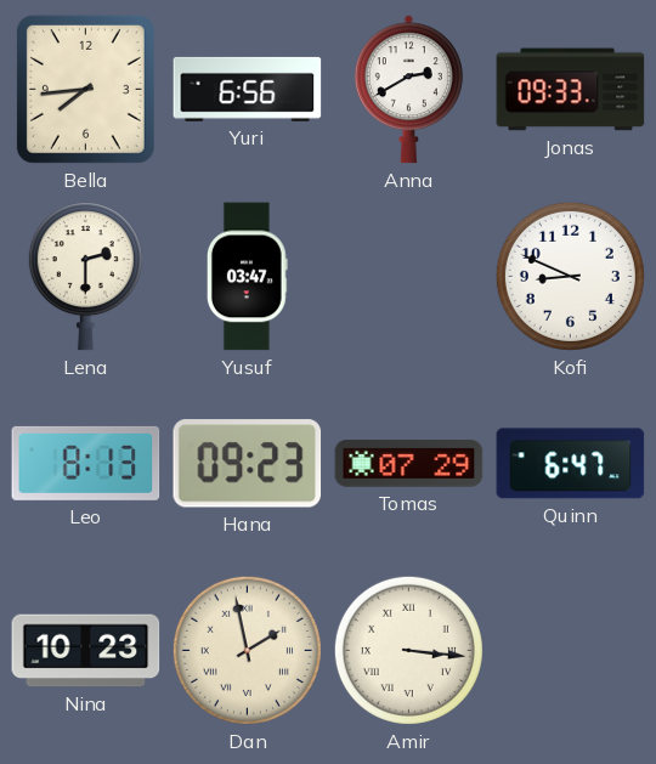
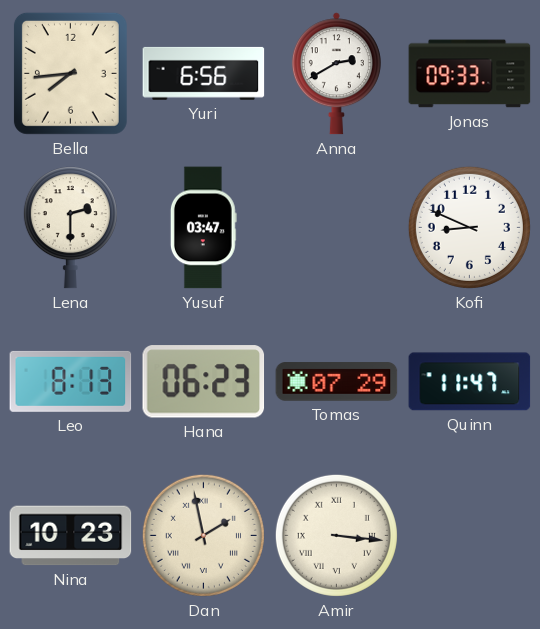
Hana: 09:23 -> 06:23
Quinn: 6:47 -> 11:47
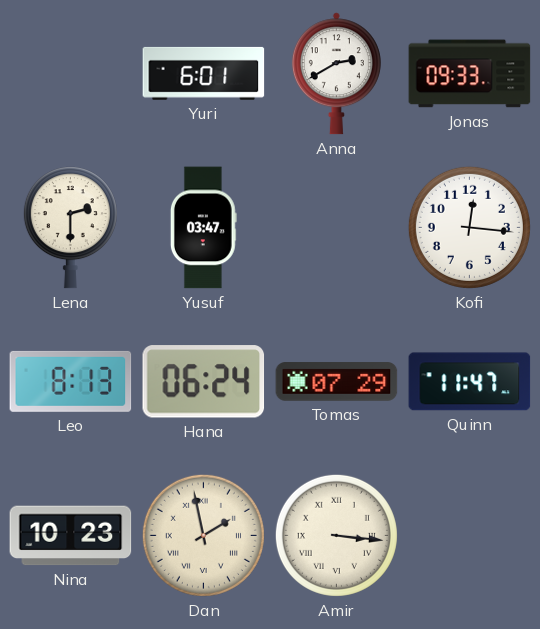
Bella: 7:44 -> none
Yuri: 6:56 -> 6:01
Kofi: 8:49 -> 12:16
Hana: 06:23 -> 06:24
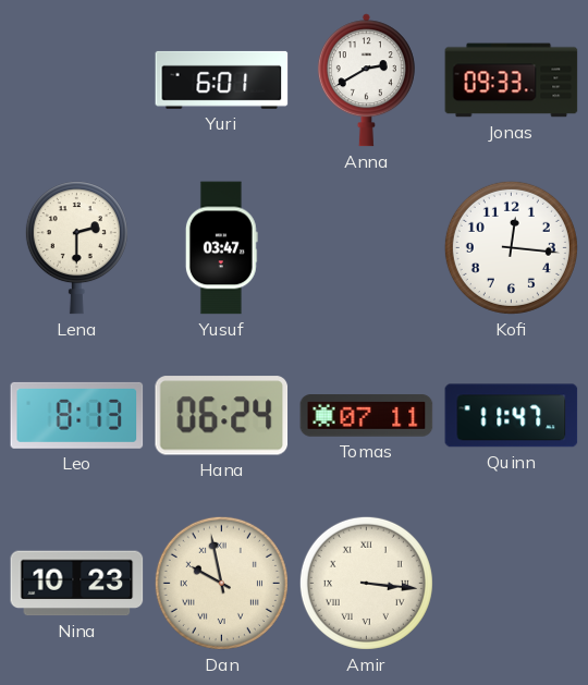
Tomas: 07:29 -> 07:11
Dan: 1:58 -> 9:58
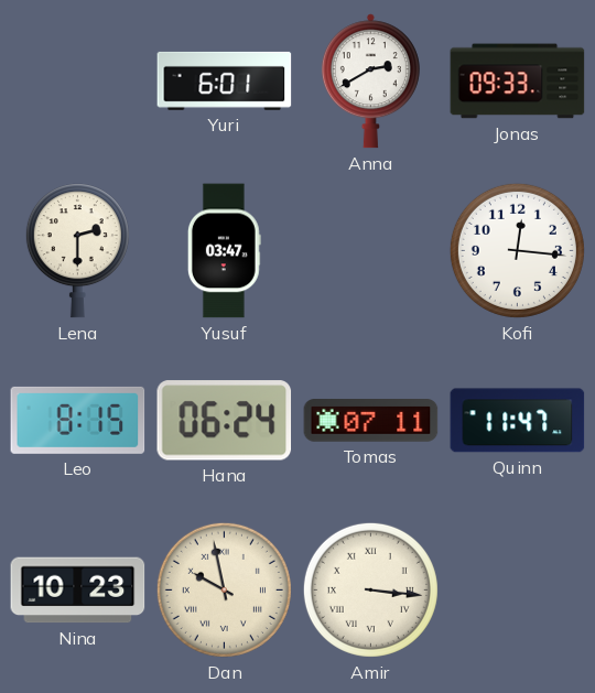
Leo: 8:13 -> 8:15
